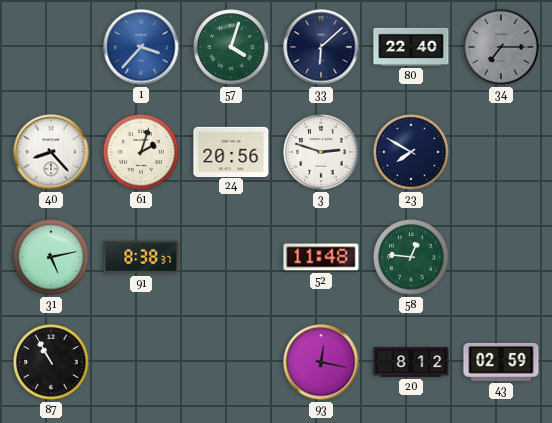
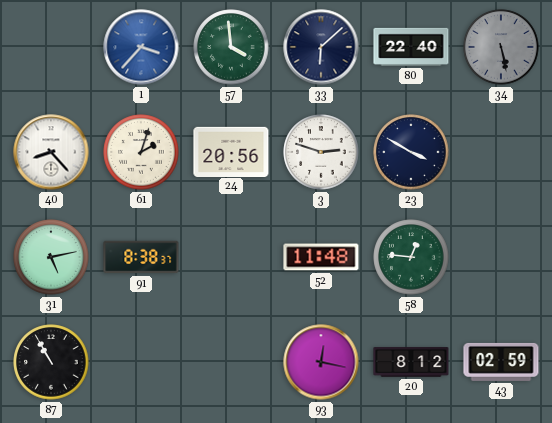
57: 4:03 -> 3:59
34: 7:15 -> 5:28
23: 7:50 -> 3:50
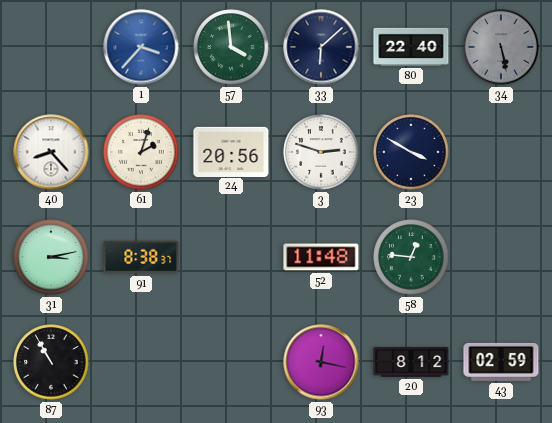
31: 5:13 -> 3:13
